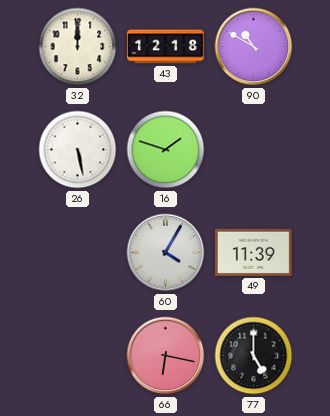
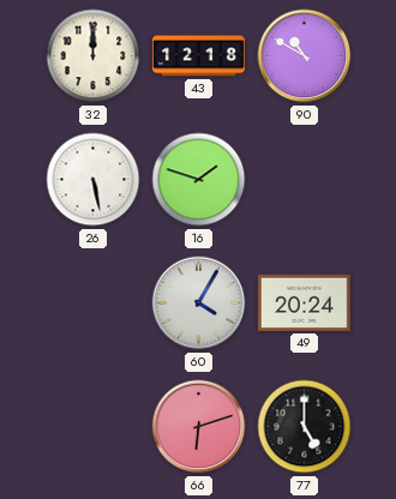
49: 11:39 -> 20:24
66: 6:17 -> 6:12
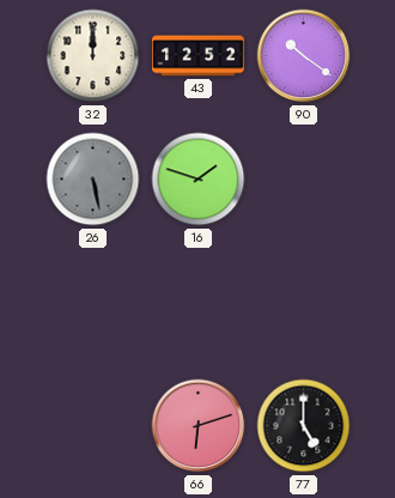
43: 12:18 -> 12:52
90: 10:50 -> 10:21
26 dial: white -> grey
60: 4:05 -> none
49: 20:24 -> none
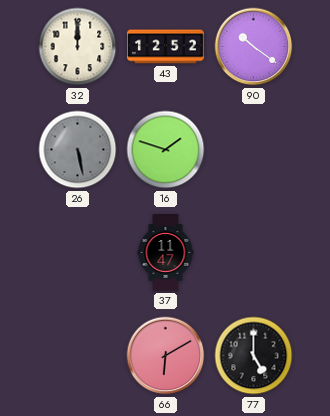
37: none -> 11:47
66: 6:12 -> 6:10
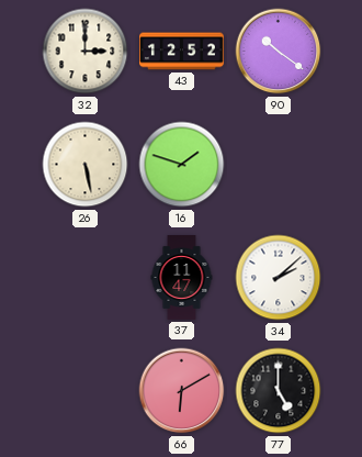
32: 12:00 -> 3:00
26 dial: grey -> cream
34: none -> 2:08
